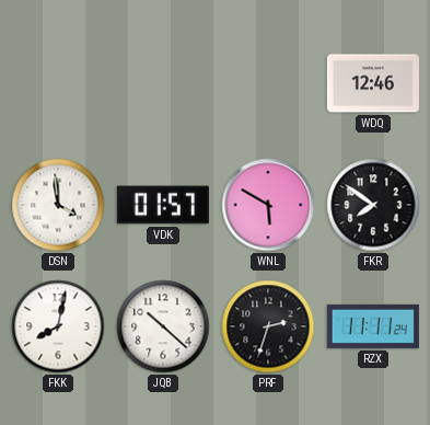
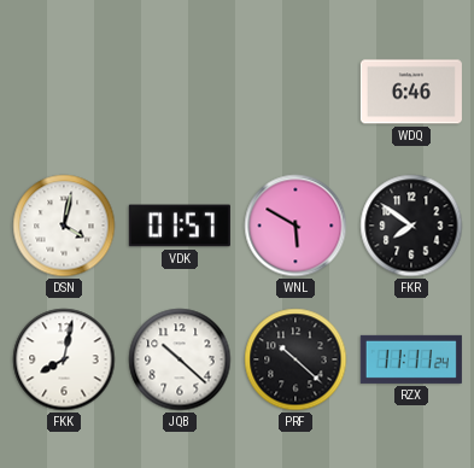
WDQ: 12:46 -> 6:46
DSN: 3:59 -> 4:02
PRF: 2:33 -> 10:22
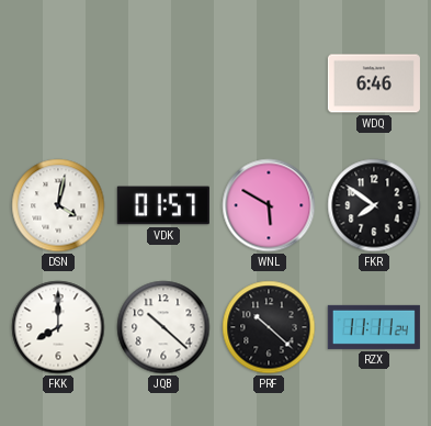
FKK: 8:02 -> 8:00
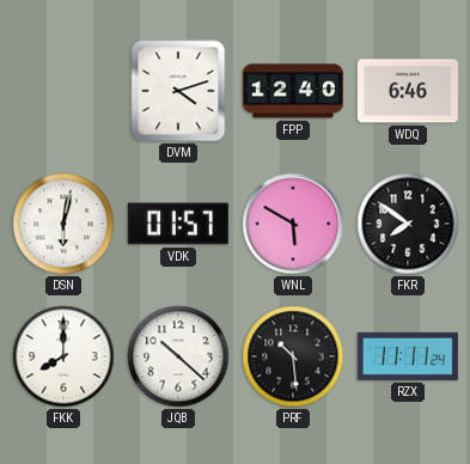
DVM: none -> 4:12
FPP: none -> 12:40
DSN: 4:02 -> 6:02
PRF: 10:22 -> 10:29
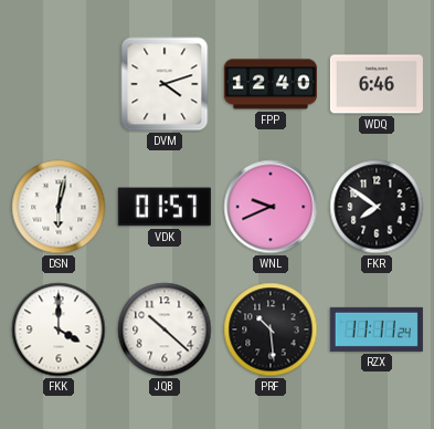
WNL: 5:50 -> 9:41
FKK: 8:00 -> 4:00
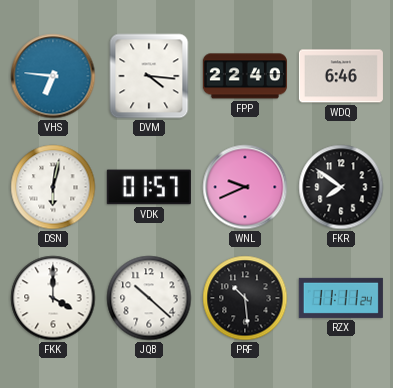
VHS: none -> 6:46
DVM: 4:12 -> 4:16
FPP: 12:40 -> 22:40
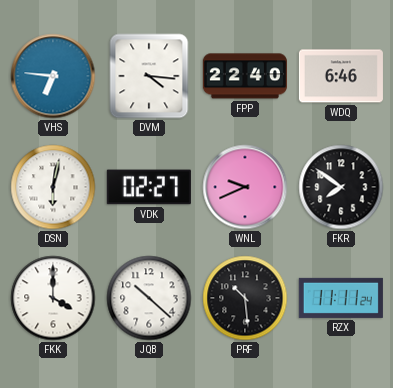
VDK: 01:57 -> 02:27
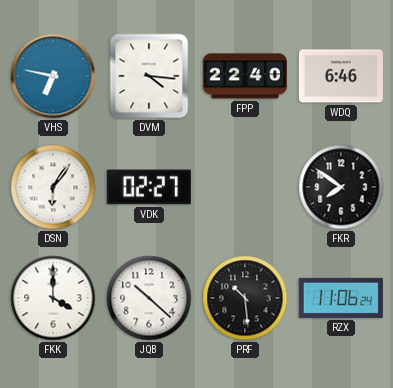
VHS: 6:46 -> 6:47
DSN: 6:02 -> 6:06
WNL: 9:41 -> none
RZX: 11:11 -> 11:06
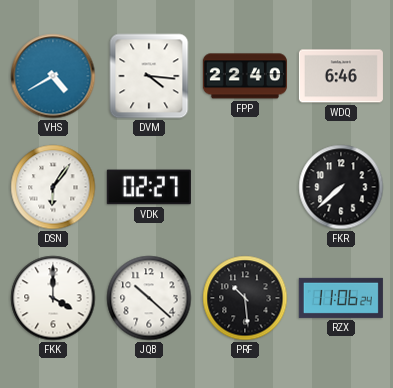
VHS: 6:47 -> 4:40
FKR: 7:51 -> 7:38
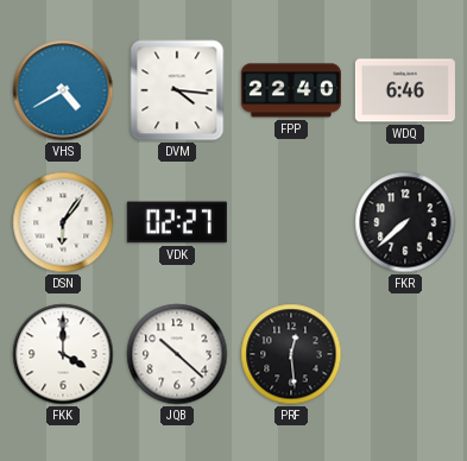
PRF: 10:29 -> 12:29
RZX: 11:06 -> none
